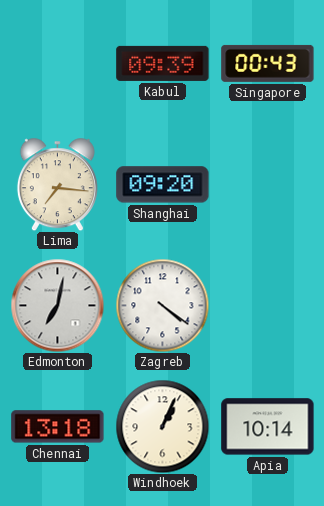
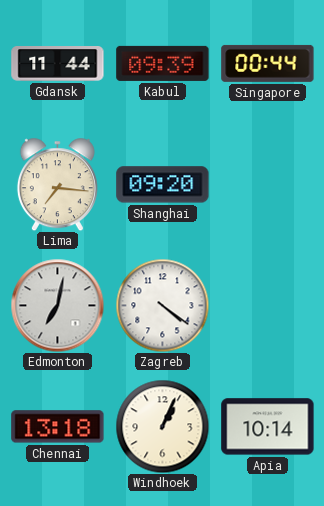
Gdansk: none -> 11:44
Singapore: 00:43 -> 00:44
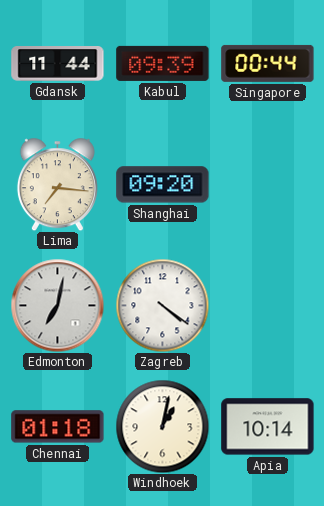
Chennai: 13:18 -> 01:18
Windhoek: 1:04 -> 1:02
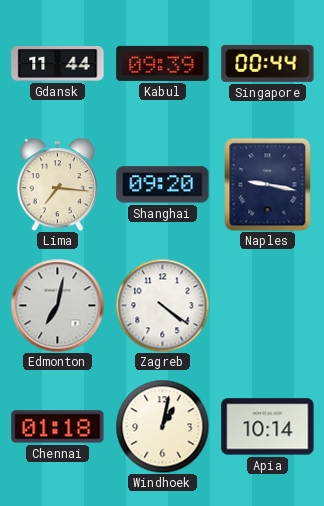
Naples: none -> 9:17
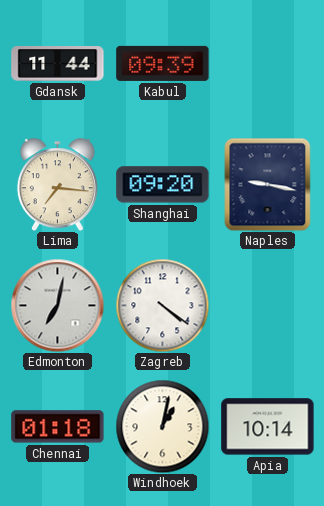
Singapore: 00:44 -> none
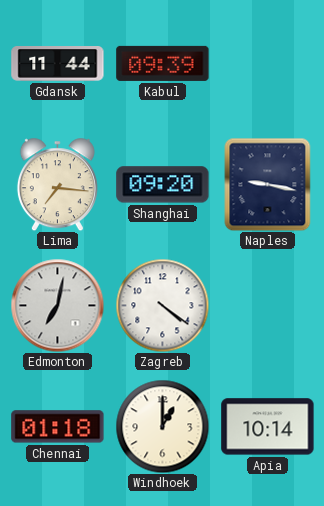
Windhoek: 1:02 -> 1:00
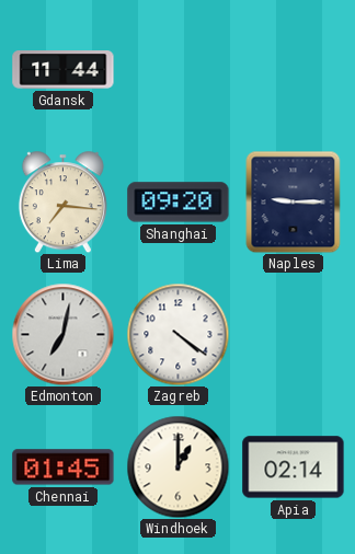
Kabul: 09:39 -> none
Naples: 9:17 -> 9:15
Chennai: 01:18 -> 01:45
Apia: 10:14 -> 02:14
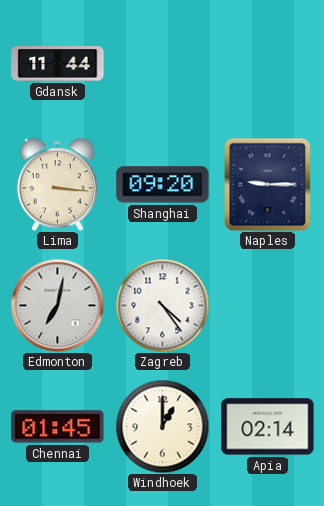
Lima: 7:16 -> 3:16
Zagreb: 4:21 -> 4:24
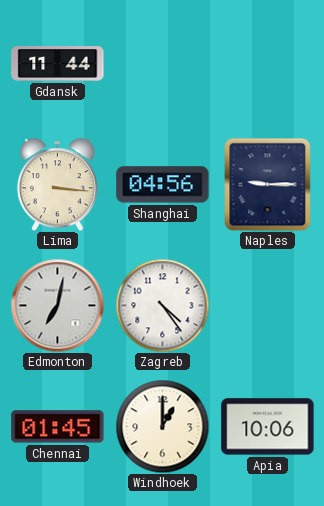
Shanghai: 09:20 -> 04:56
Apia: 02:14 -> 10:06
